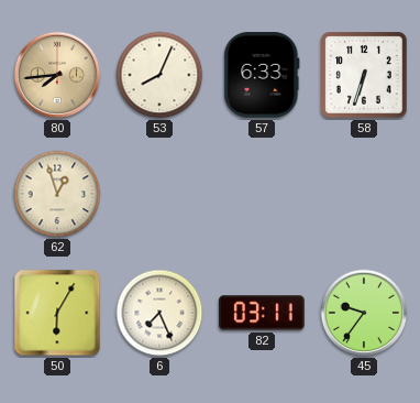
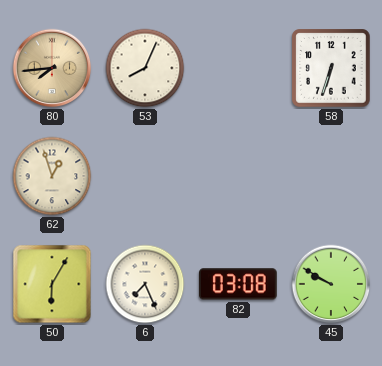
57: 6:33 -> none
82: 03:11 -> 03:08
45: 9:36 -> 9:50
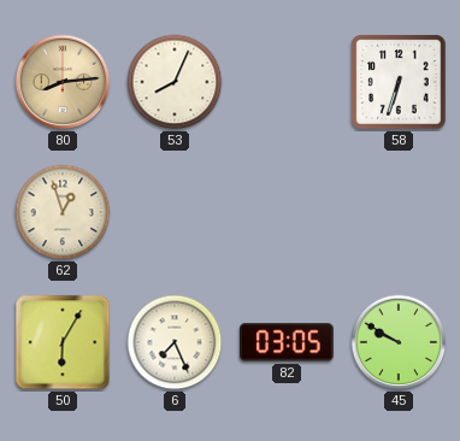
80: 7:44 -> 8:14
82: 03:08 -> 03:05
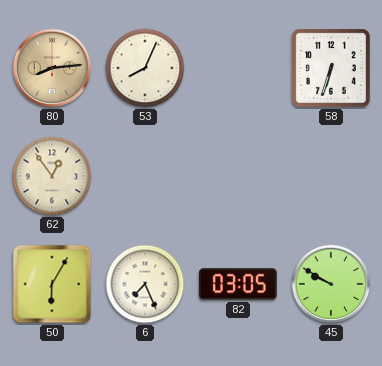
62: 12:57 -> 12:54
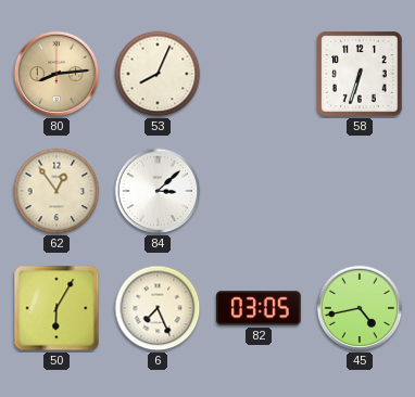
84: none -> 3:08
45: 9:50 -> 4:43
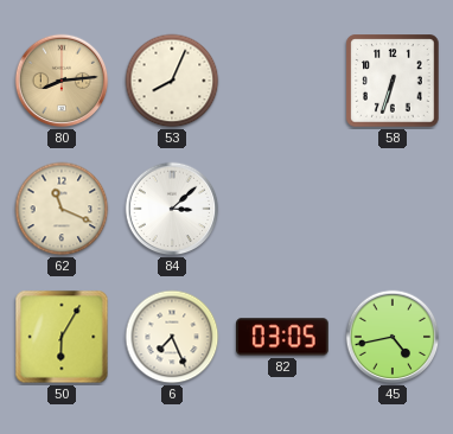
62: 12:54 -> 11:19
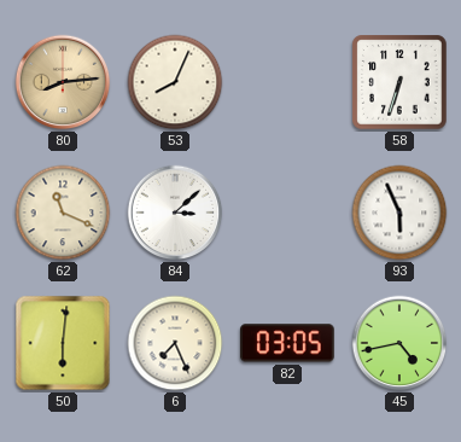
93: none -> 5:56
50: 6:05 -> 6:01
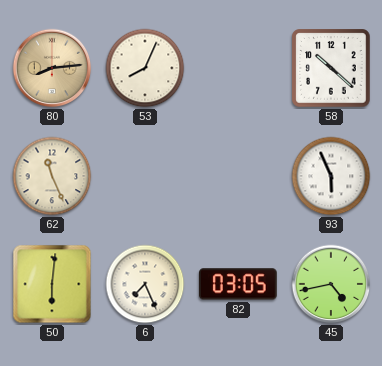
58: 6:33 -> 10:22
62: 11:19 -> 11:26
84: 3:08 -> none
